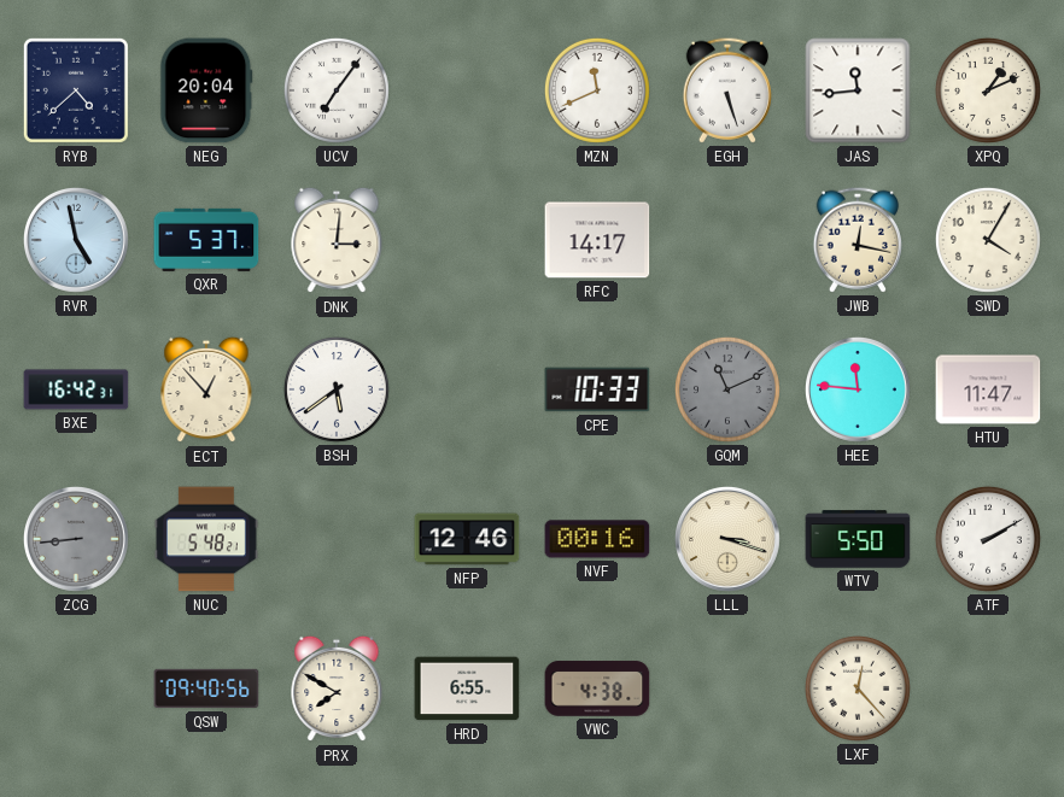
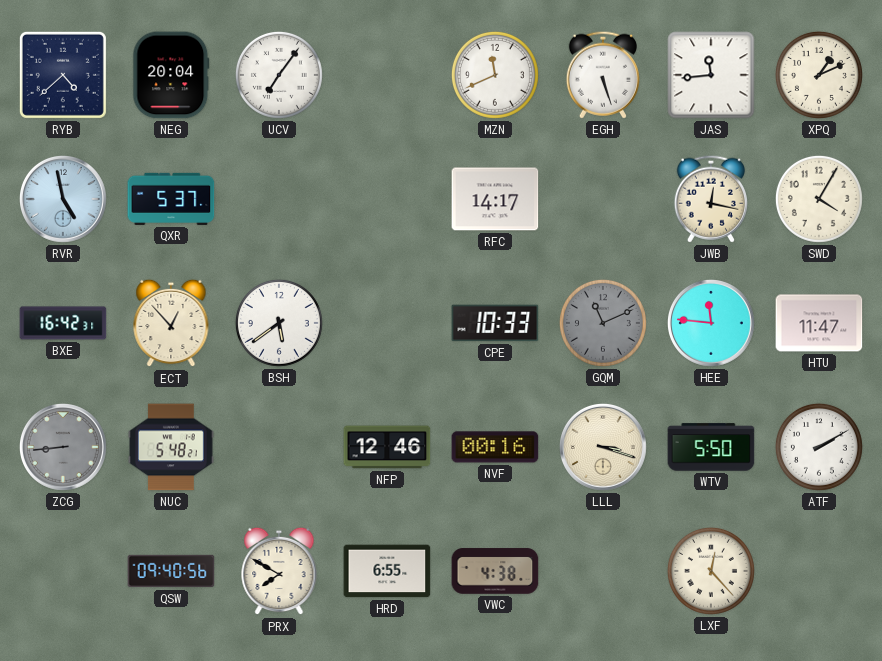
DNK: 3:01 -> none
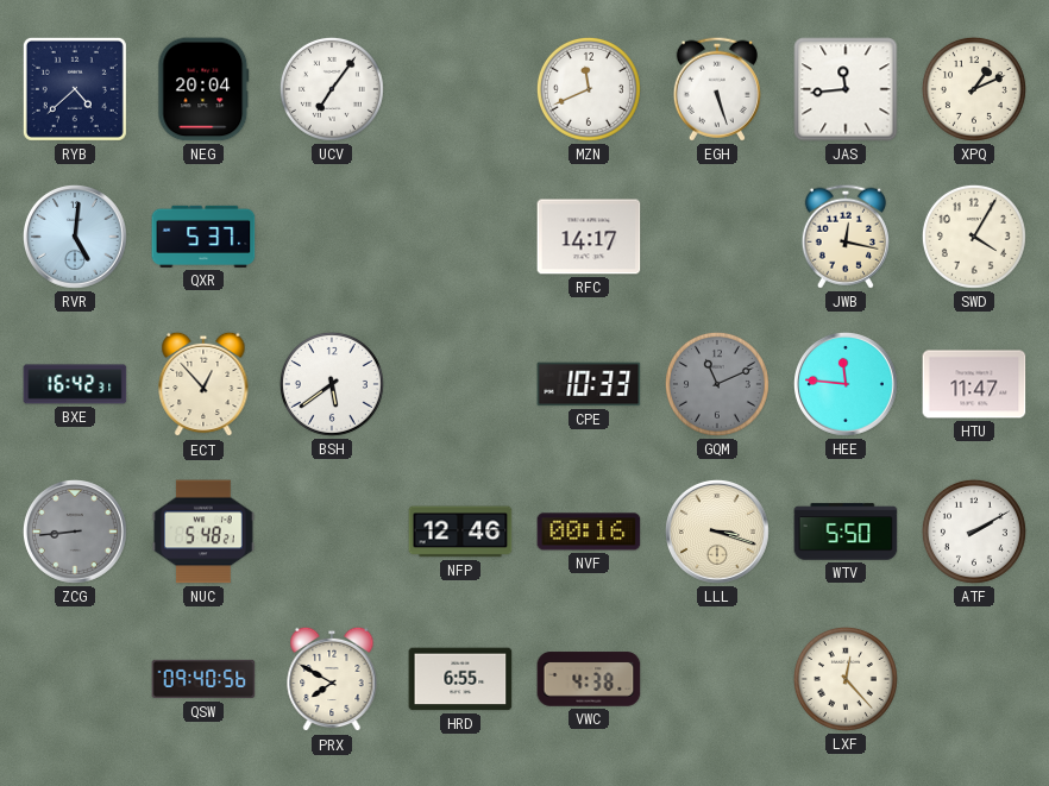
RVR: 4:58 -> 5:01
